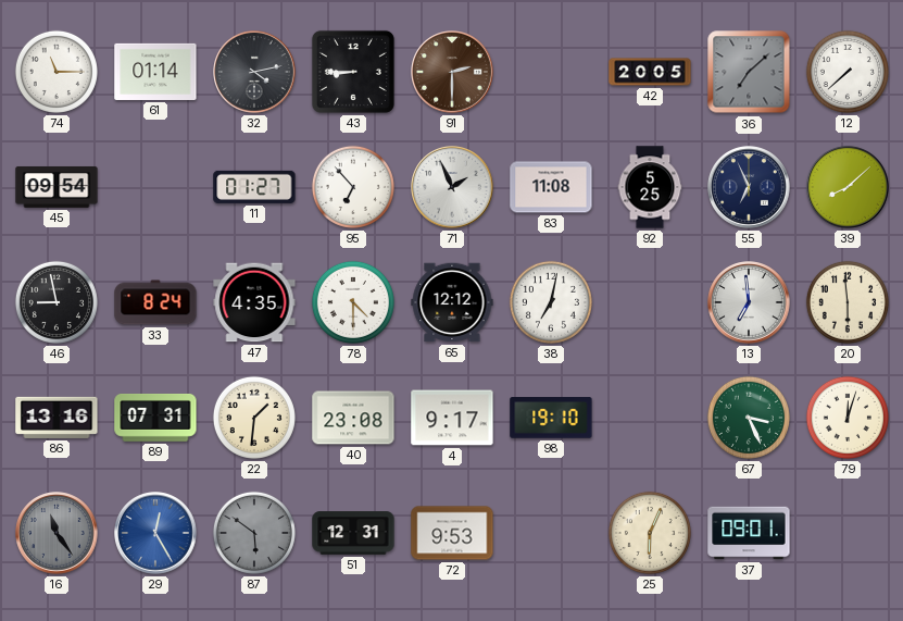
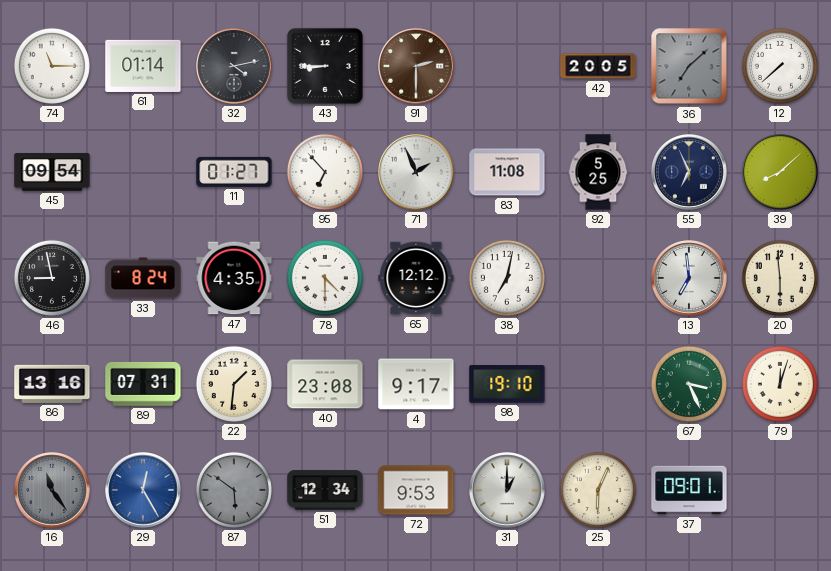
51: 12:31 -> 12:34
31: none -> 1:00
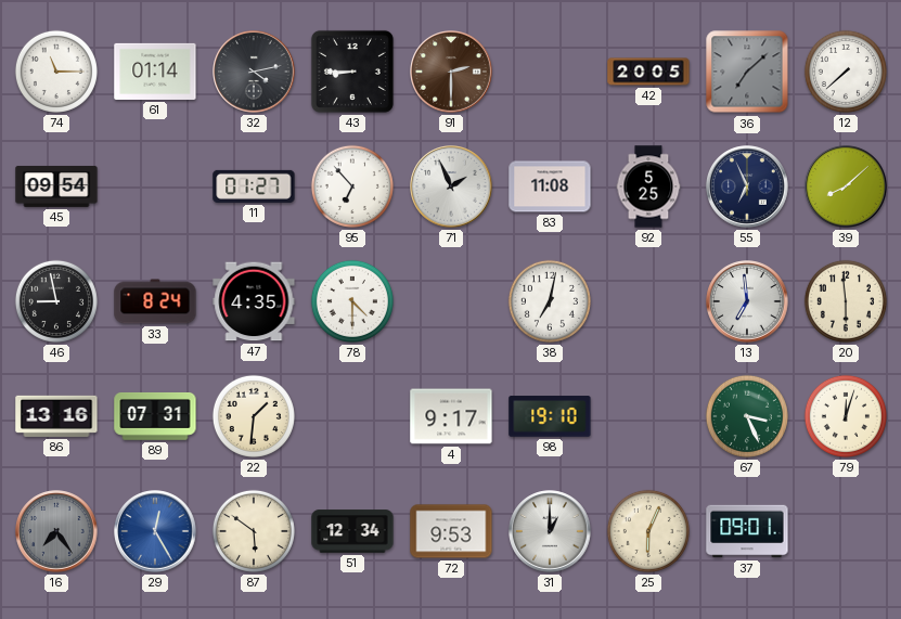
65: 12:12 -> none
40: 23:08 -> none
16: 11:24 -> 7:24
87 dial: grey -> cream
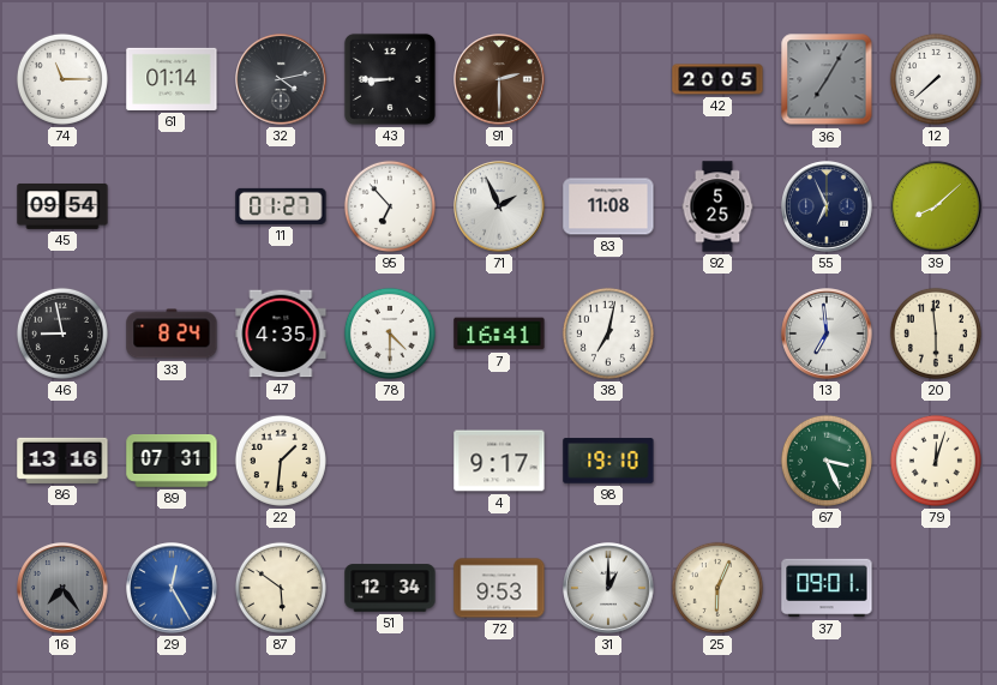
36: 7:08 -> 7:05
7: none -> 16:41
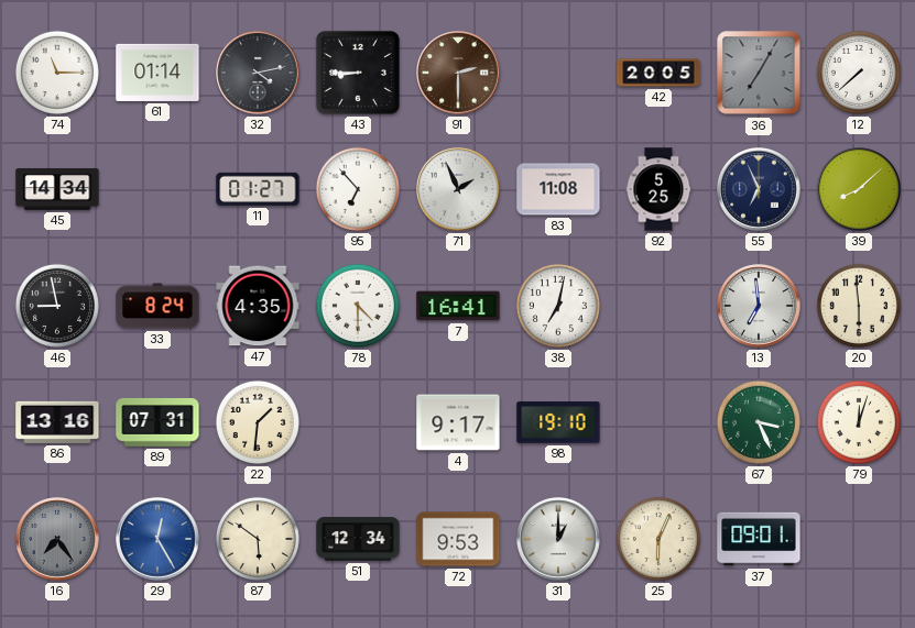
45: 09:54 -> 14:34
